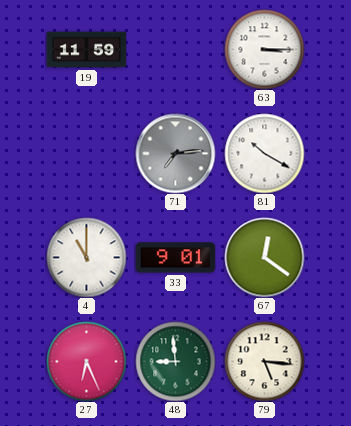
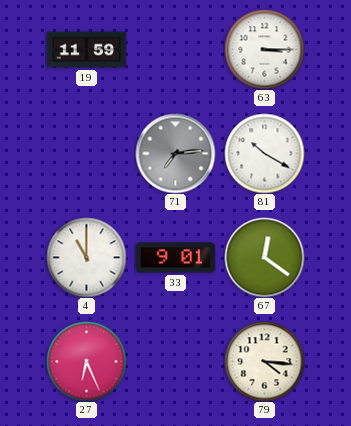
48: 8:59 -> none
79: 5:16 -> 4:16
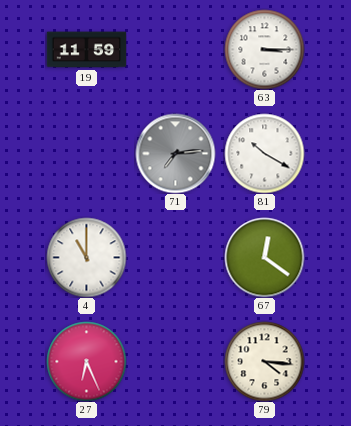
33: 9:01 -> none
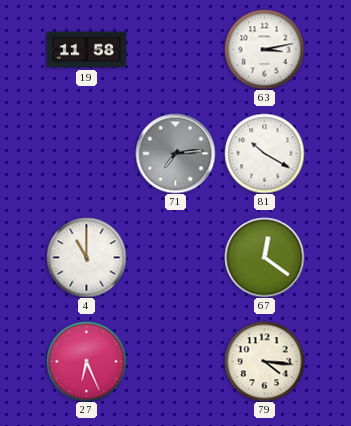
19: 11:59 -> 11:58
63: 3:15 -> 3:13
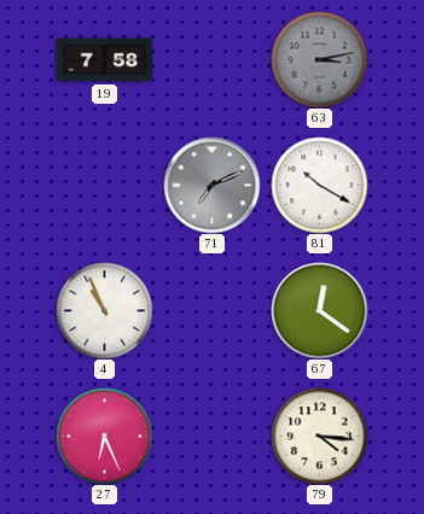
19: 11:58 -> 7:58
63 dial: white -> grey
71: 7:14 -> 7:11
4: 11:00 -> 10:56
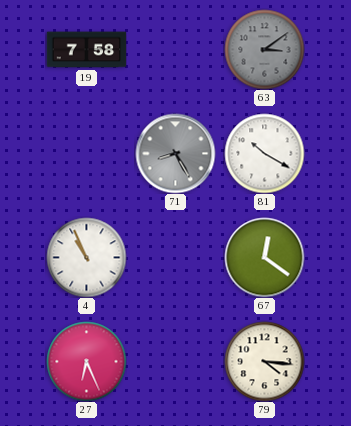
63: 3:13 -> 3:09
71: 7:11 -> 8:25
